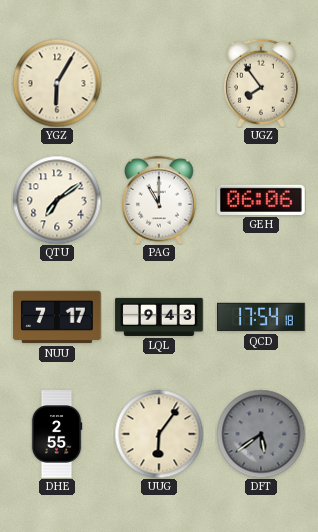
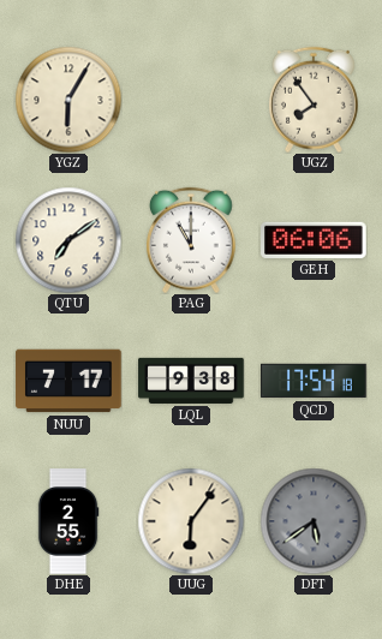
LQL: 9:43 -> 9:38
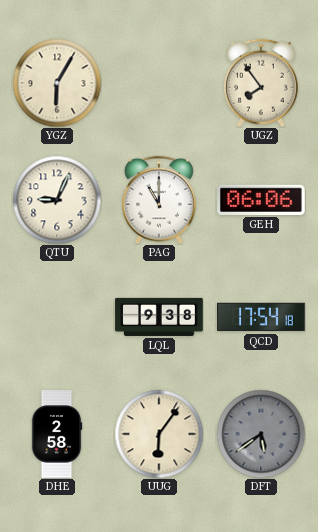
QTU: 7:09 -> 9:04
NUU: 7:17 -> none
DHE: 2:55 -> 2:58
